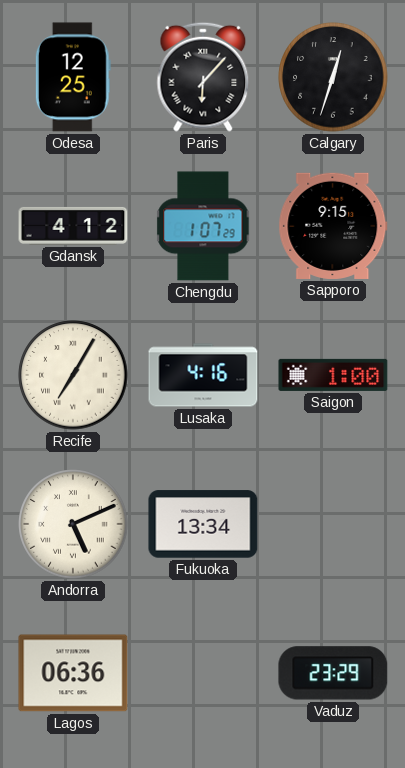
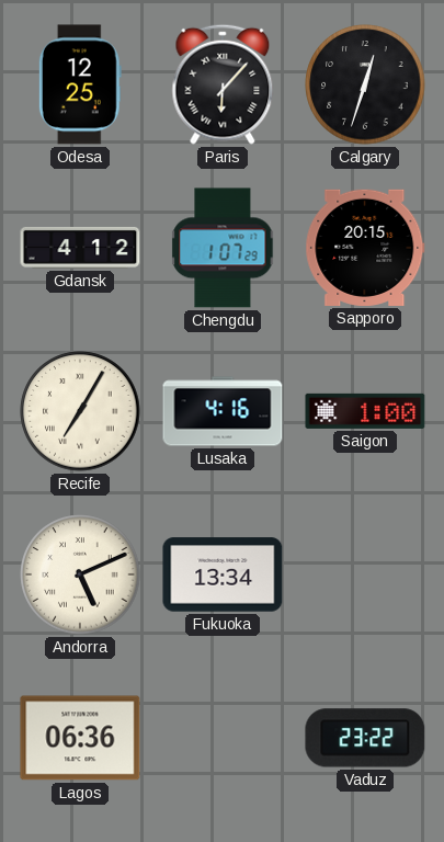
Sapporo: 9:15 -> 20:15
Vaduz: 23:29 -> 23:22
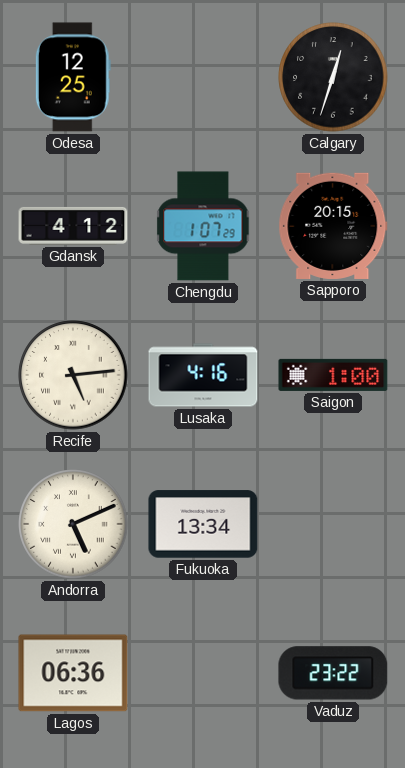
Paris: 6:07 -> none
Recife: 7:05 -> 5:14
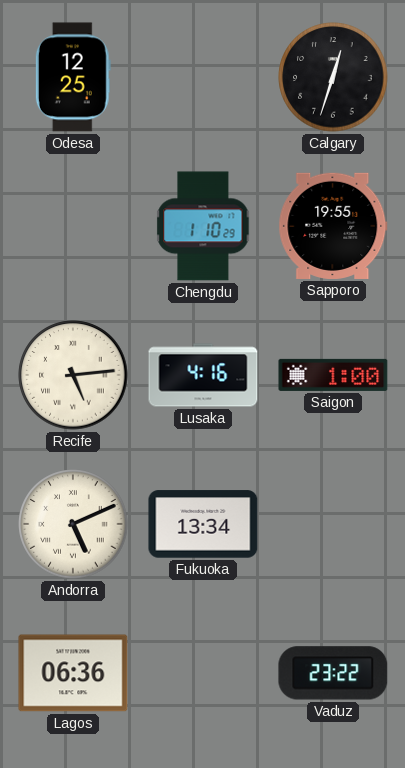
Gdansk: 4:12 -> none
Chengdu: 1:07 -> 1:10
Sapporo: 20:15 -> 19:55
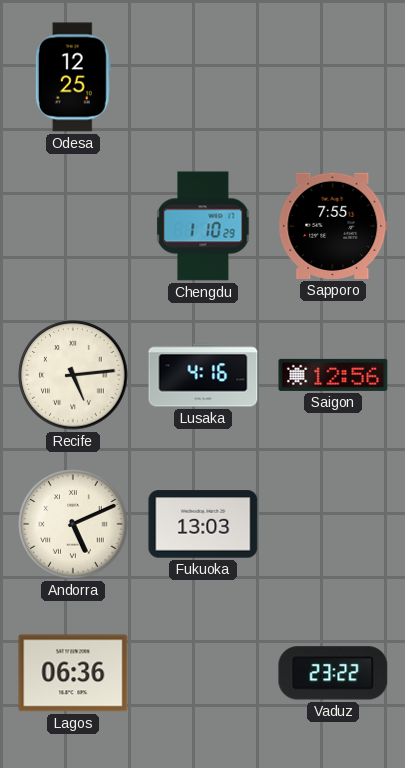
Calgary: 12:33 -> none
Sapporo: 19:55 -> 7:55
Saigon: 1:00 -> 12:56
Fukuoka: 13:34 -> 13:03
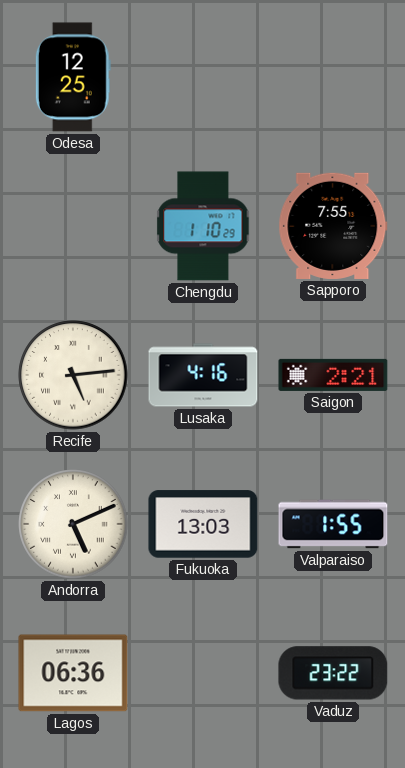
Saigon: 12:56 -> 2:21
Valparaiso: none -> 1:55
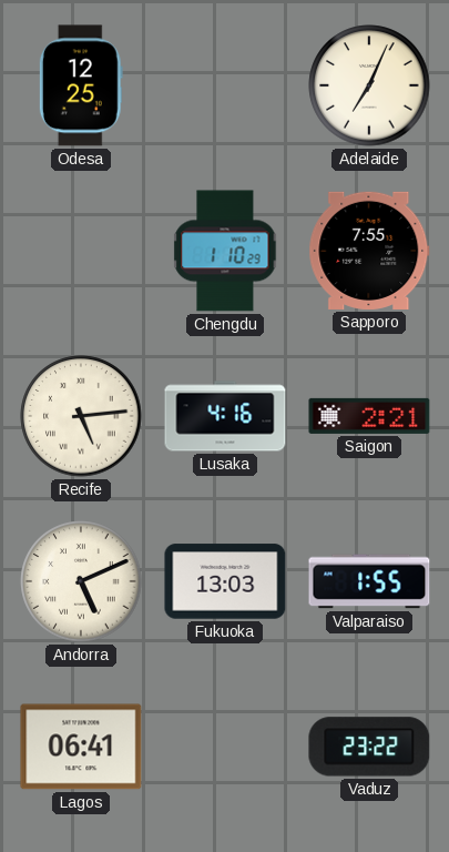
Adelaide: none -> 7:04
Lagos: 06:36 -> 06:41
